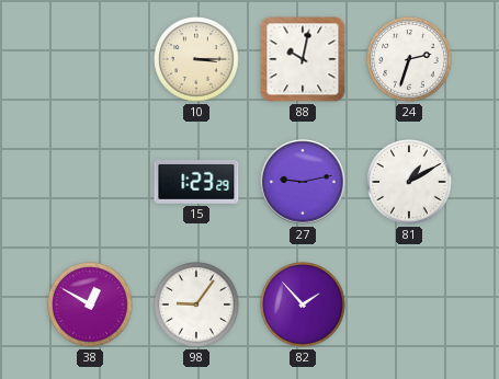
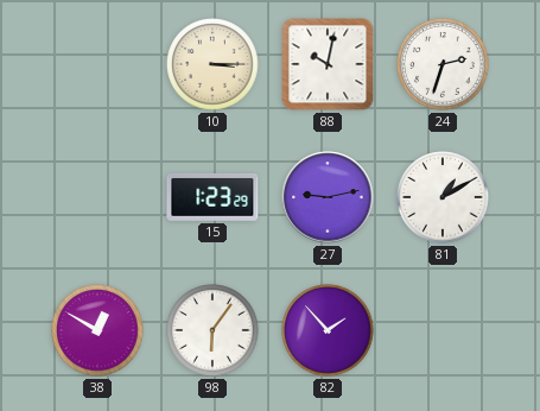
98: 9:06 -> 6:06
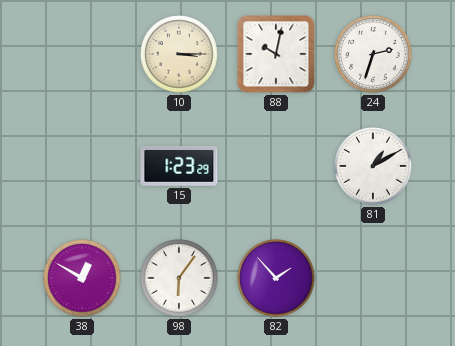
27: 9:13 -> none
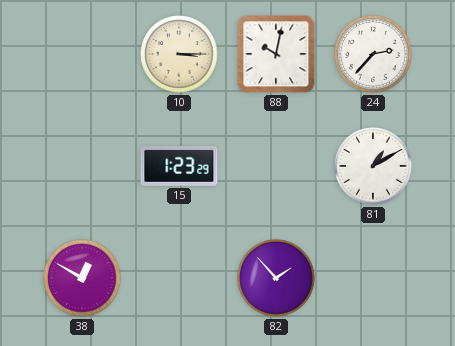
24: 2:33 -> 2:37
98: 6:06 -> none
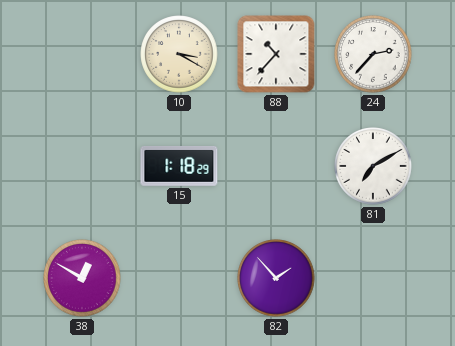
10: 3:15 -> 3:20
88: 10:02 -> 10:37
15: 1:23 -> 1:18
81: 1:10 -> 7:10
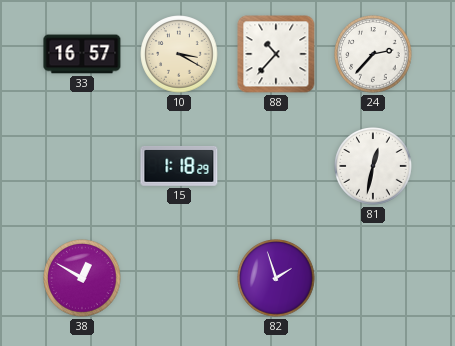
33: none -> 16:57
81: 7:10 -> 12:32
82: 1:53 -> 1:57
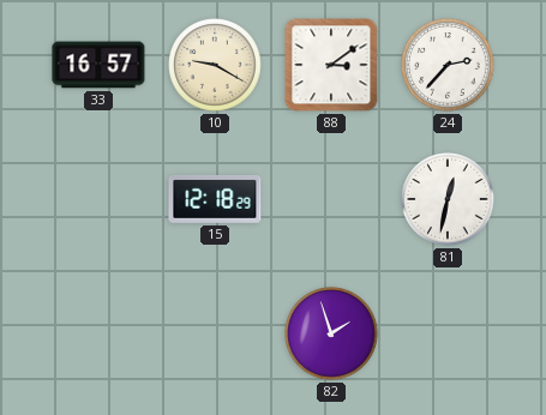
10: 3:20 -> 9:20
88: 10:37 -> 3:09
15: 1:18 -> 12:18
38: 12:50 -> none
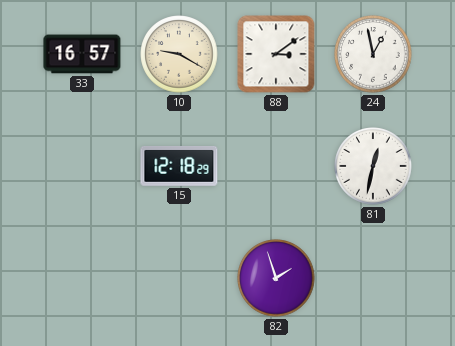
24: 2:37 -> 12:58
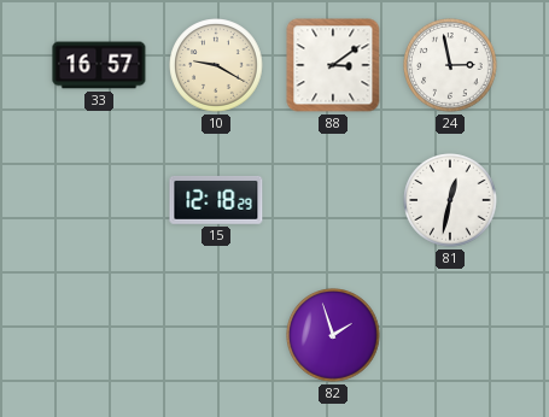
24: 12:58 -> 2:58
